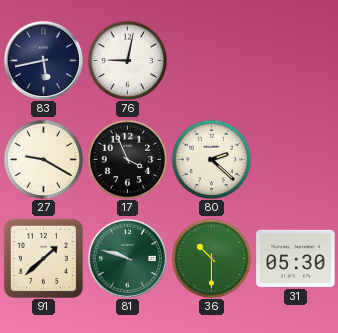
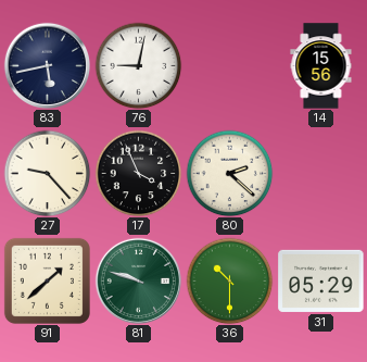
14: none -> 15:56
27: 9:20 -> 9:23
31: 05:30 -> 05:29
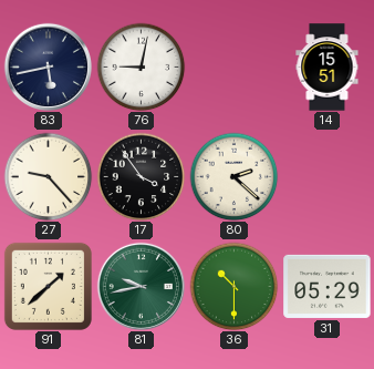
14: 15:56 -> 15:51
17: 3:56 -> 3:54
81: 9:48 -> 9:43
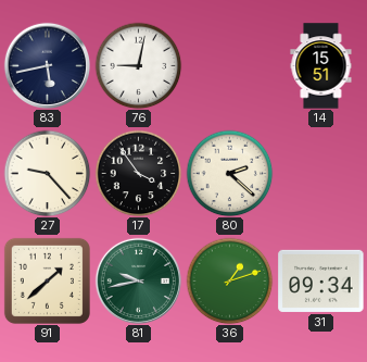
36: 10:30 -> 1:12
31: 05:29 -> 09:34
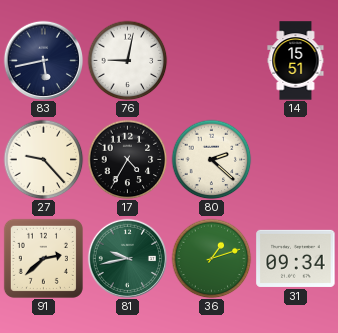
17: 3:54 -> 4:35
91: 1:38 -> 2:38
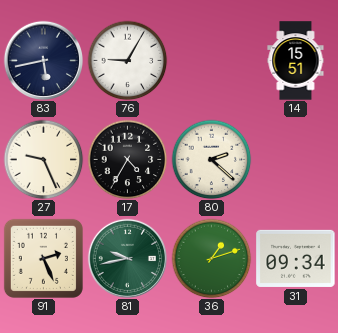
76: 9:02 -> 9:05
27: 9:23 -> 9:26
91: 2:38 -> 2:26
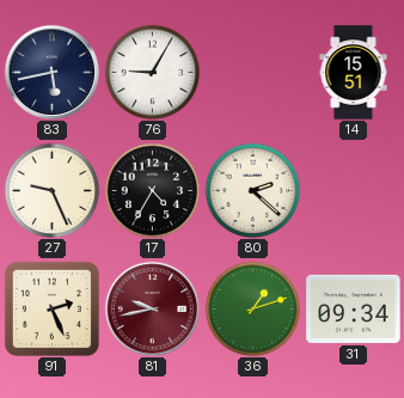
81 dial: green -> burgundy
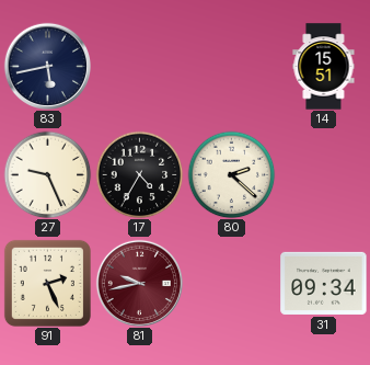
76: 9:05 -> none
36: 1:12 -> none
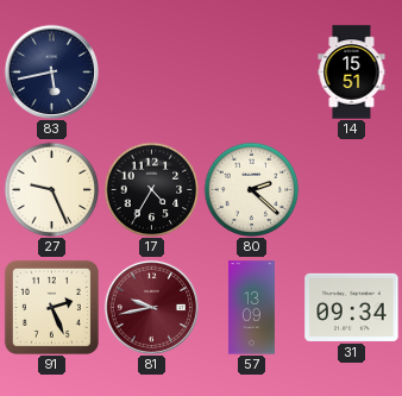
57: none -> 13:09
